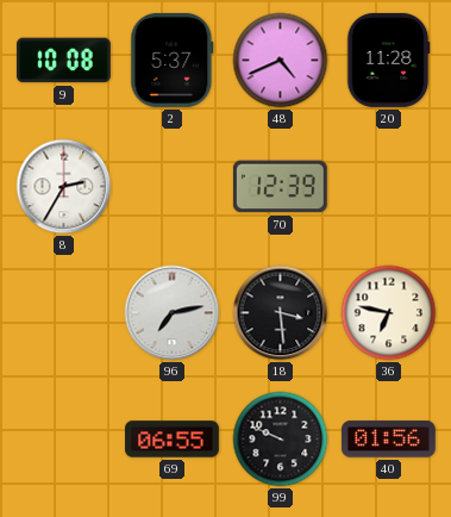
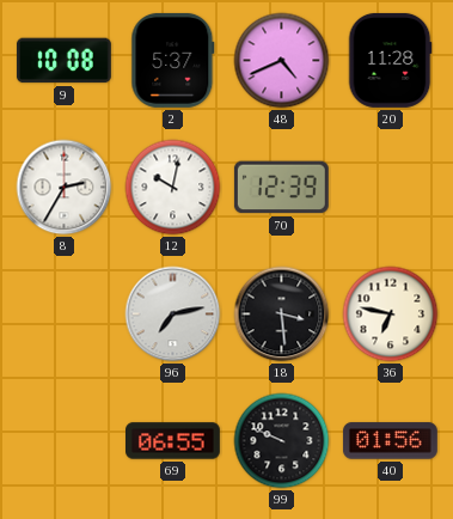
12: none -> 10:02
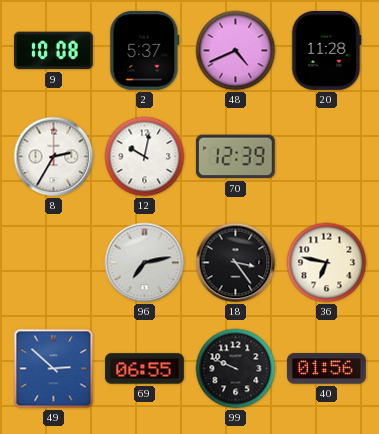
18: 3:29 -> 3:24
49: none -> 2:52
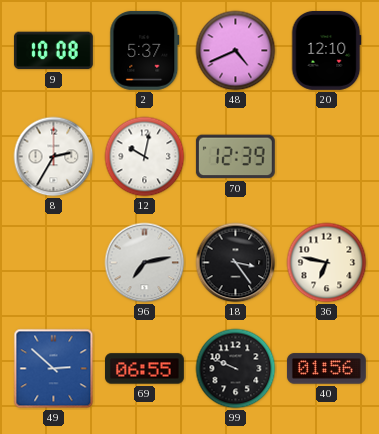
20: 11:28 -> 12:10
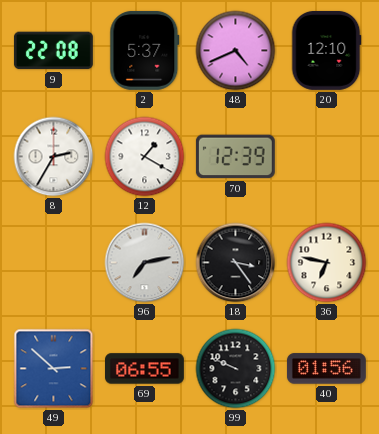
9: 10:08 -> 22:08
12: 10:02 -> 1:20
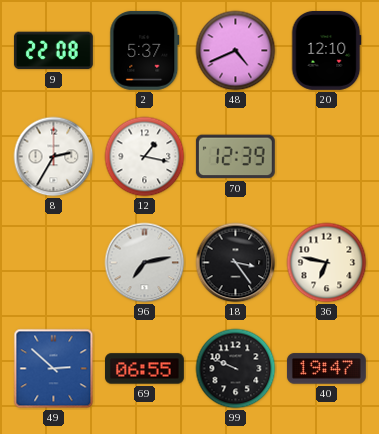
12: 1:20 -> 1:17
40: 01:56 -> 19:47
